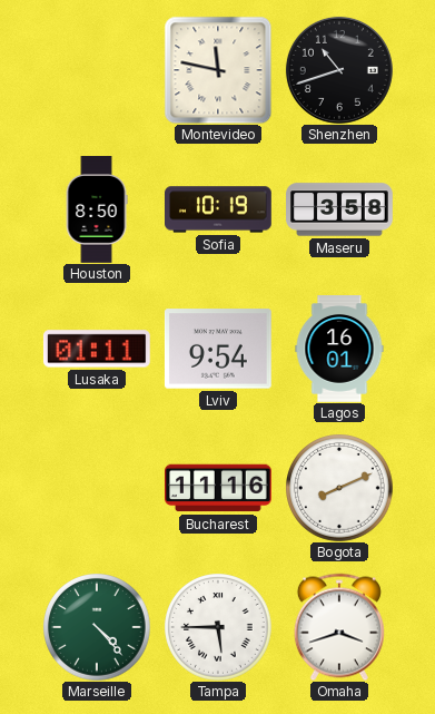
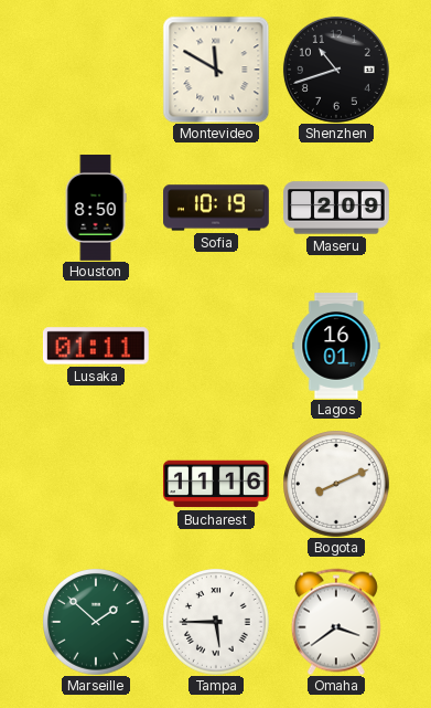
Montevideo: 11:47 -> 11:50
Maseru: 3:58 -> 2:09
Lviv: 9:54 -> none
Marseille: 4:23 -> 1:52
Omaha: 3:42 -> 3:39
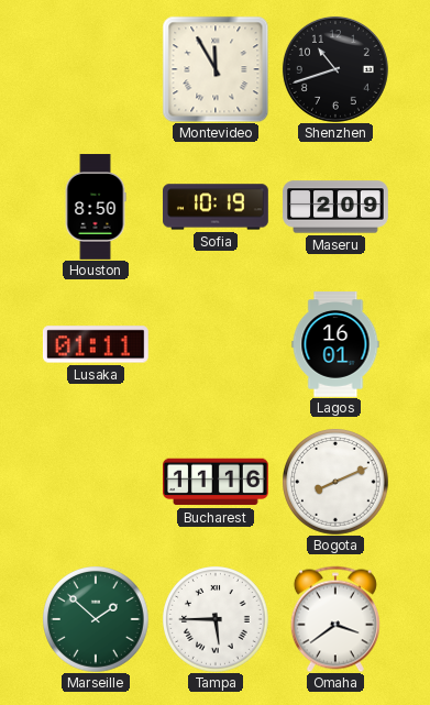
Montevideo: 11:50 -> 11:55
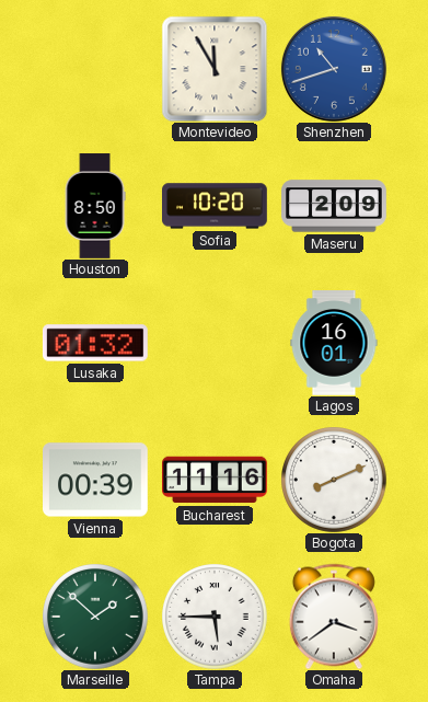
Shenzhen dial: black -> blue
Sofia: 10:19 -> 10:20
Lusaka: 01:11 -> 01:32
Vienna: none -> 00:39
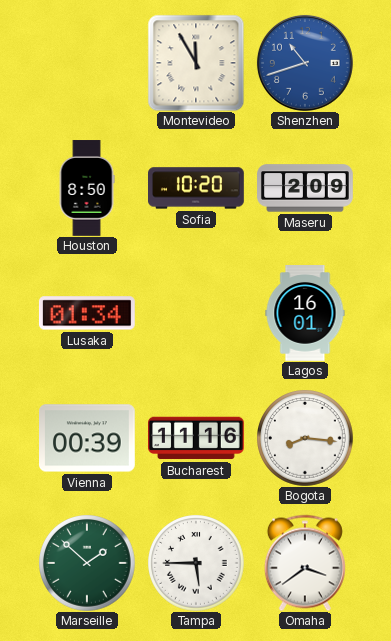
Lusaka: 01:32 -> 01:34
Bogota: 8:11 -> 8:16
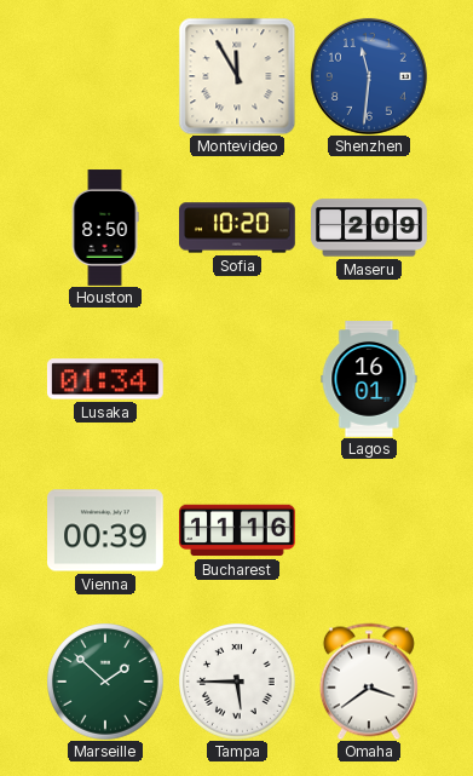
Shenzhen: 10:42 -> 11:31
Bogota: 8:16 -> none
